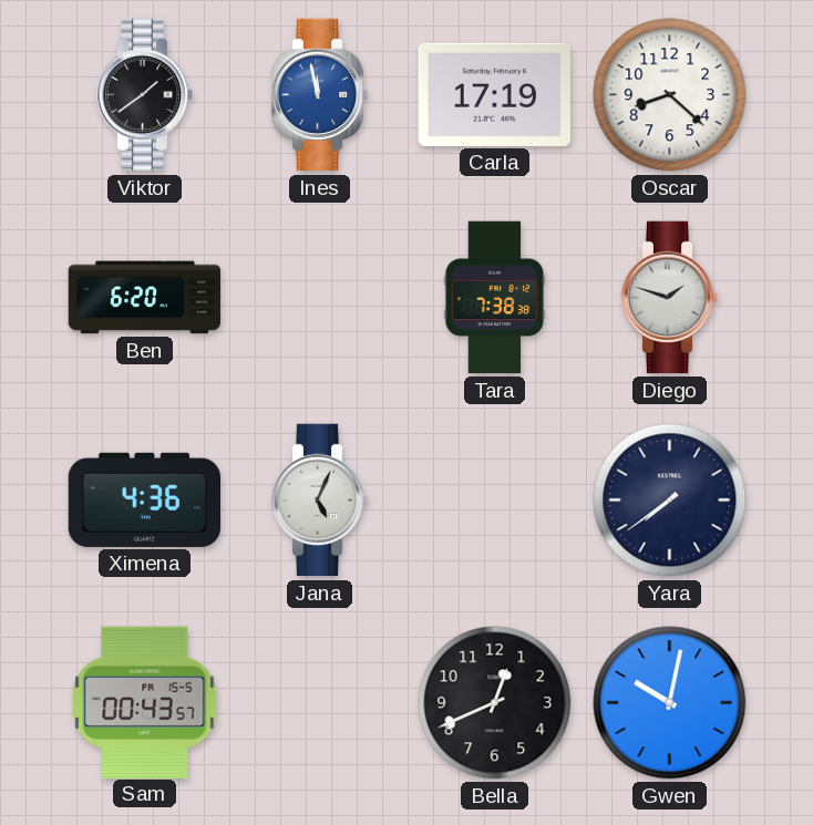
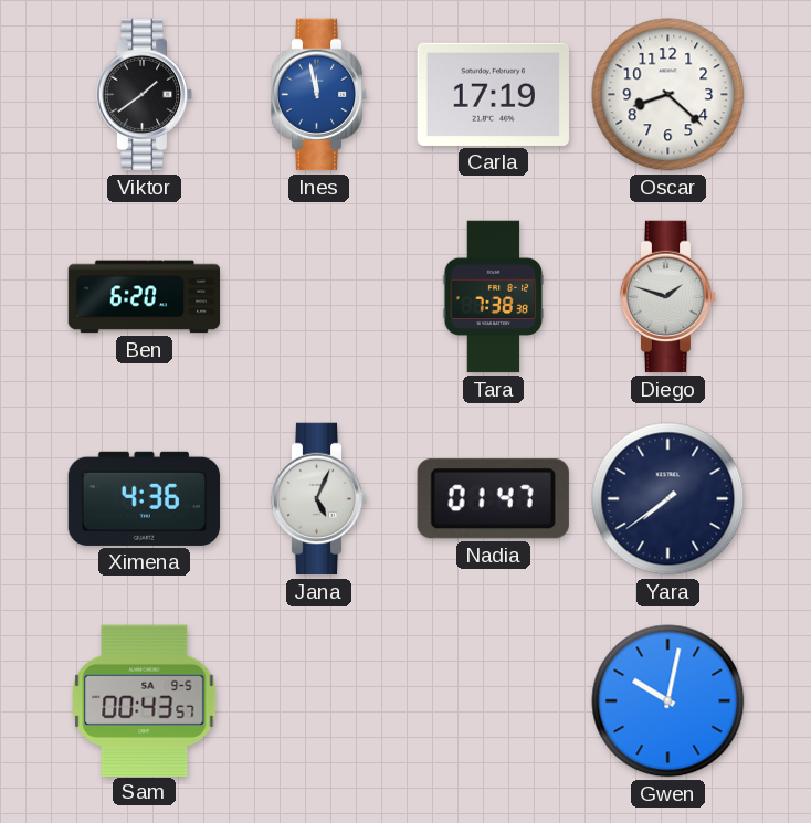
Nadia: none -> 01:47
Sam date: FR 15-5 -> SA 9-5
Bella: 12:41 -> none
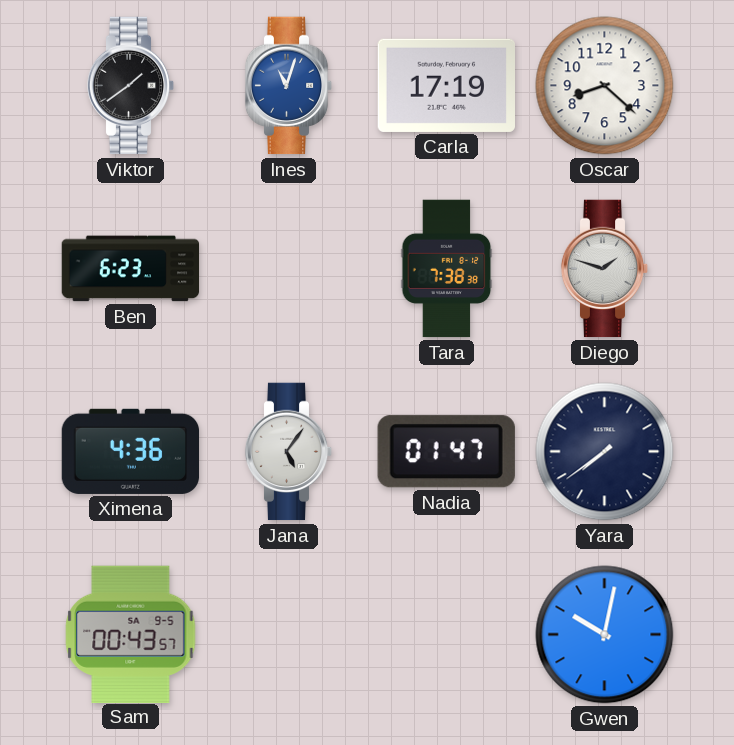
Ines: 11:58 -> 11:03
Ben: 6:20 -> 6:23
Jana: 5:04 -> 5:06
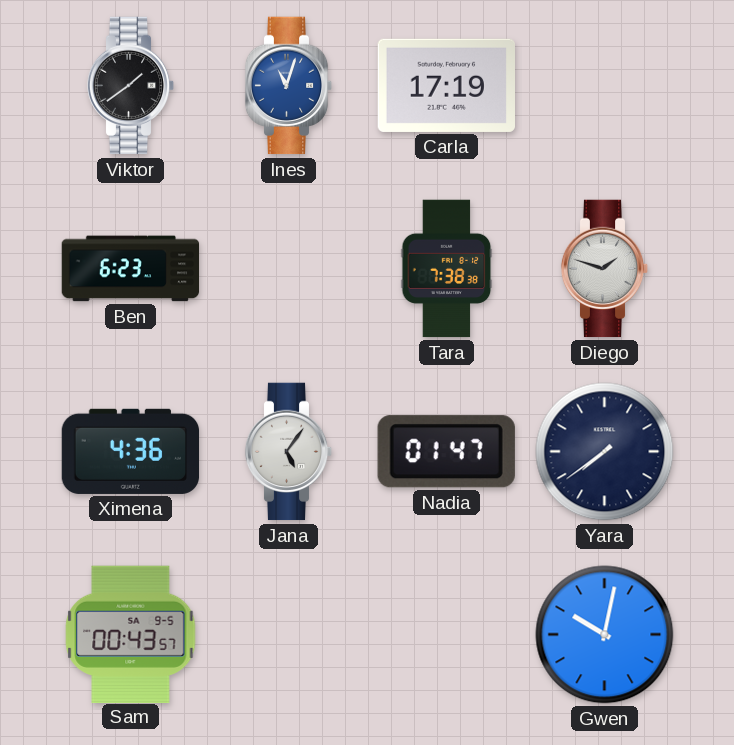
Oscar: 8:22 -> none
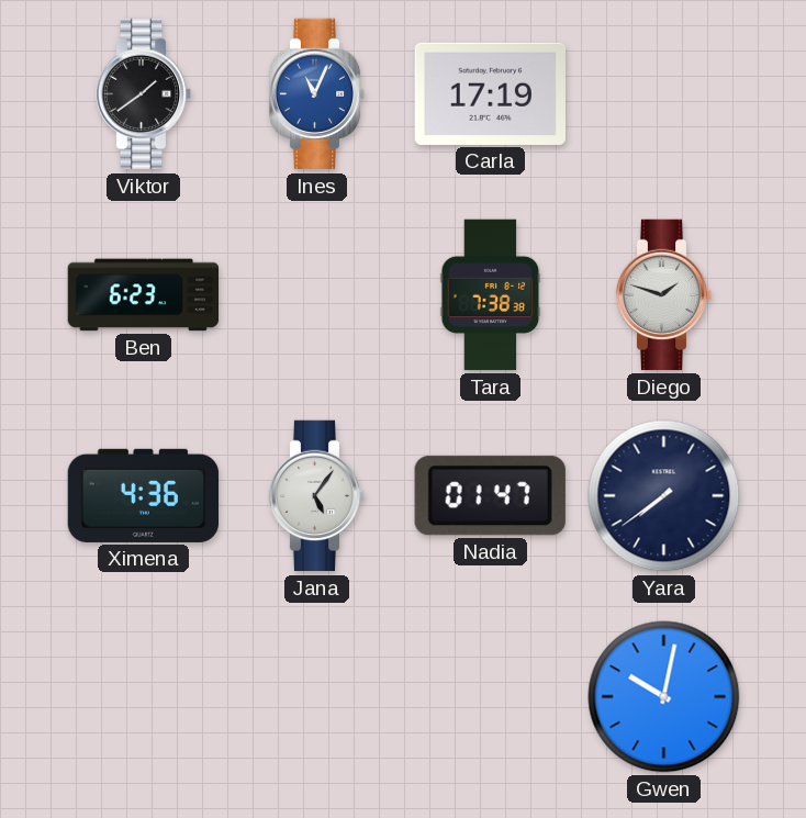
Ines: 11:03 -> 11:04
Sam: 00:43 -> none
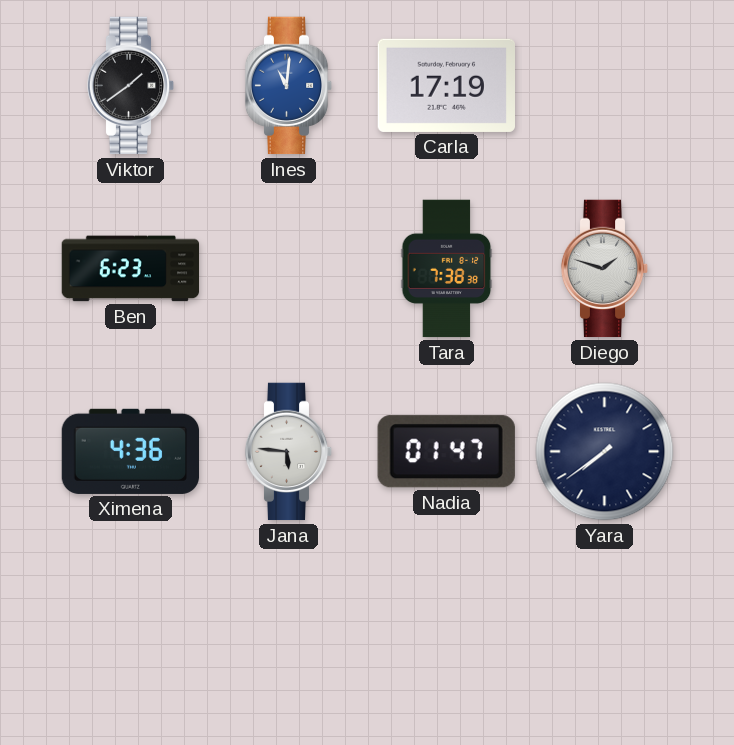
Ines: 11:04 -> 11:01
Jana: 5:06 -> 5:46
Gwen: 10:02 -> none
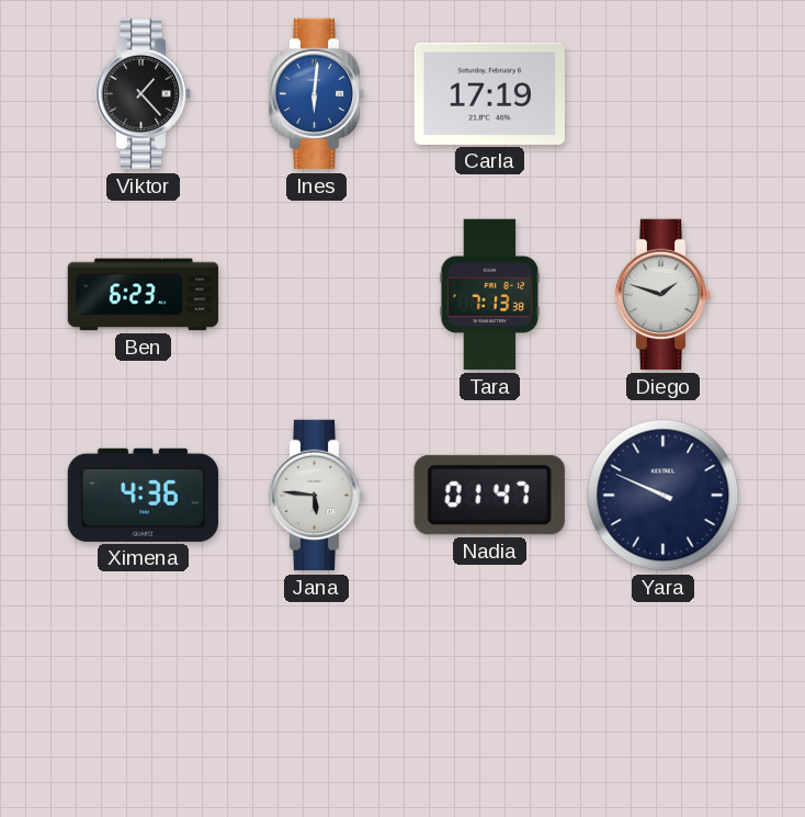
Viktor: 1:39 -> 1:23
Ines: 11:01 -> 6:01
Tara: 7:38 -> 7:13
Yara: 7:39 -> 9:49
